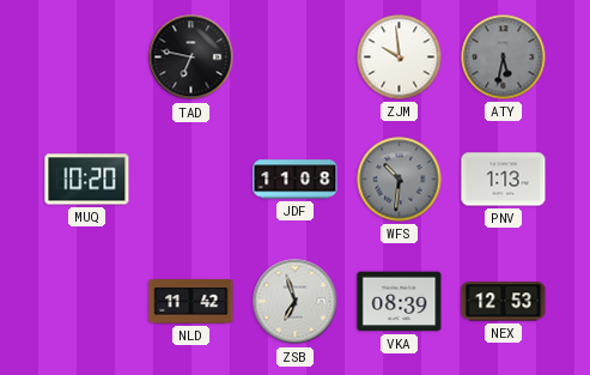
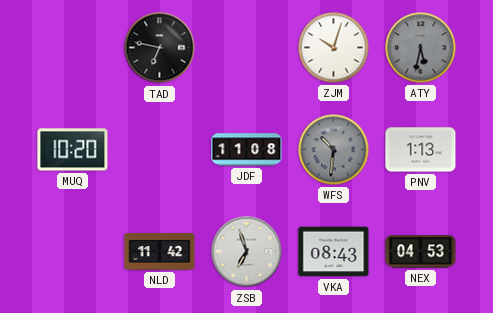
ZJM: 9:59 -> 10:03
VKA: 08:39 -> 08:43
NEX: 12:53 -> 04:53
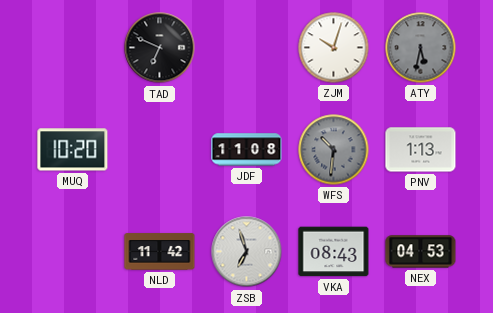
TAD: 6:47 -> 6:49
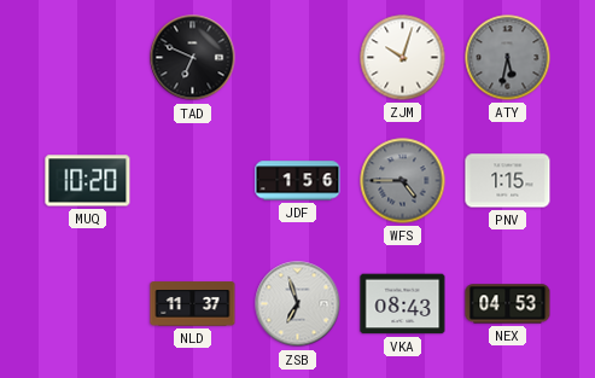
JDF: 11:08 -> 1:56
WFS: 10:31 -> 4:45
PNV: 1:13 -> 1:15
NLD: 11:42 -> 11:37
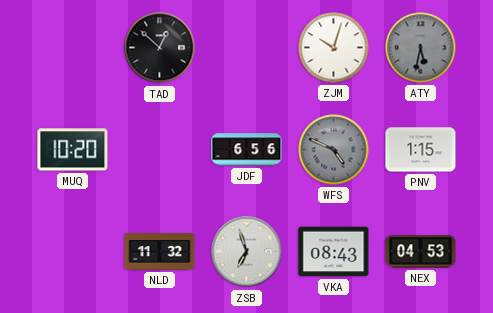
TAD: 6:49 -> 12:52
JDF: 1:56 -> 6:56
WFS: 4:45 -> 4:49
NLD: 11:37 -> 11:32
